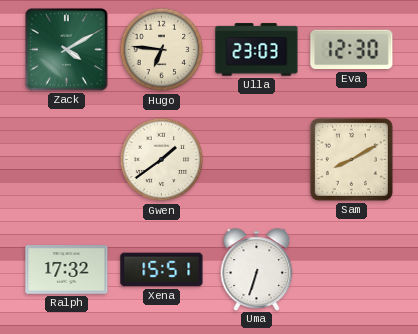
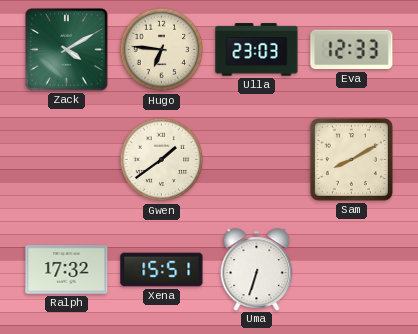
Eva: 12:30 -> 12:33
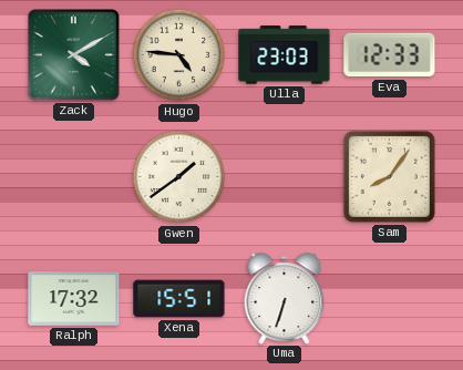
Hugo: 6:46 -> 4:46
Sam: 8:10 -> 8:06
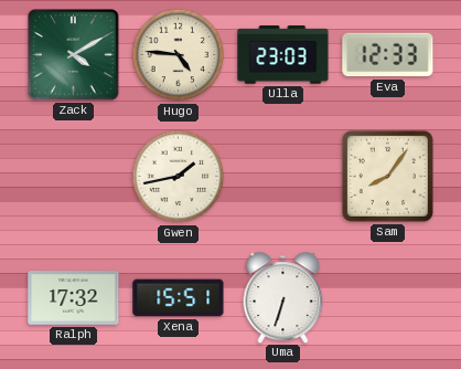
Gwen: 1:39 -> 1:43
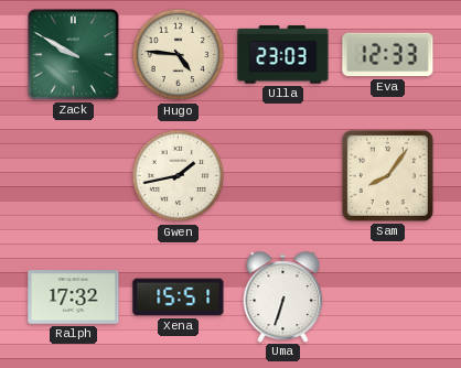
Zack: 4:10 -> 9:50
